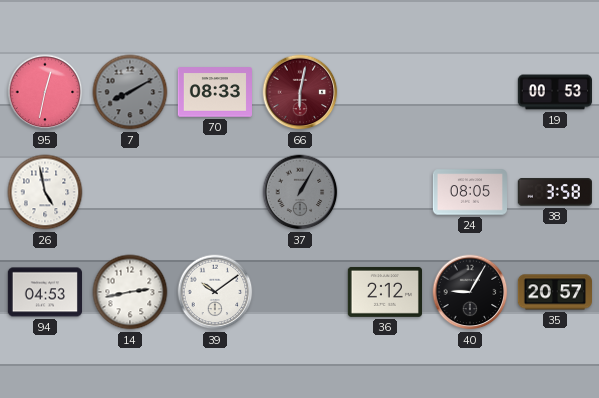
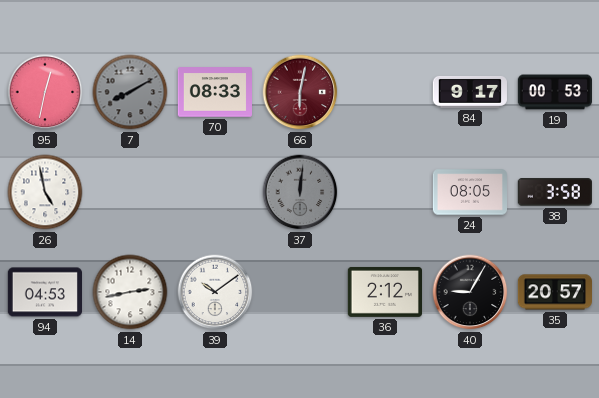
84: none -> 9:17
37: 1:05 -> 12:01
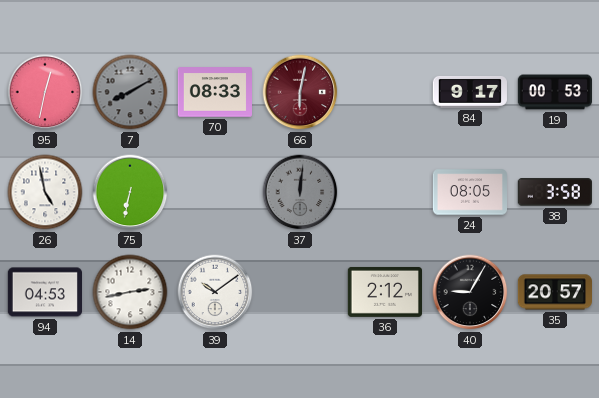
75: none -> 6:32
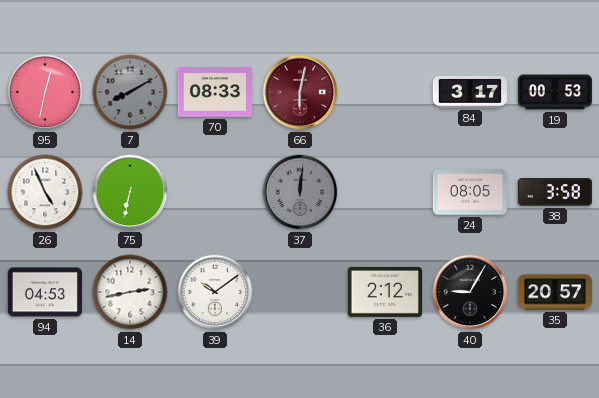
84: 9:17 -> 3:17
26: 4:58 -> 4:56
